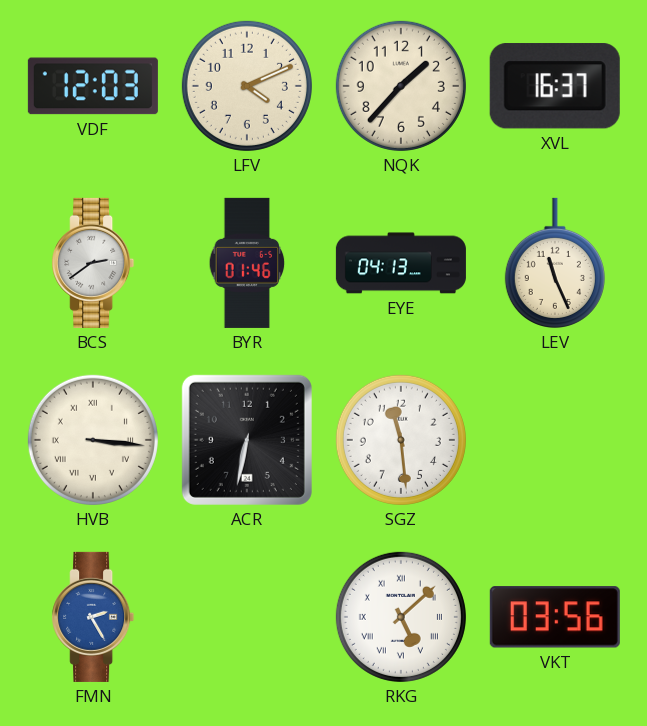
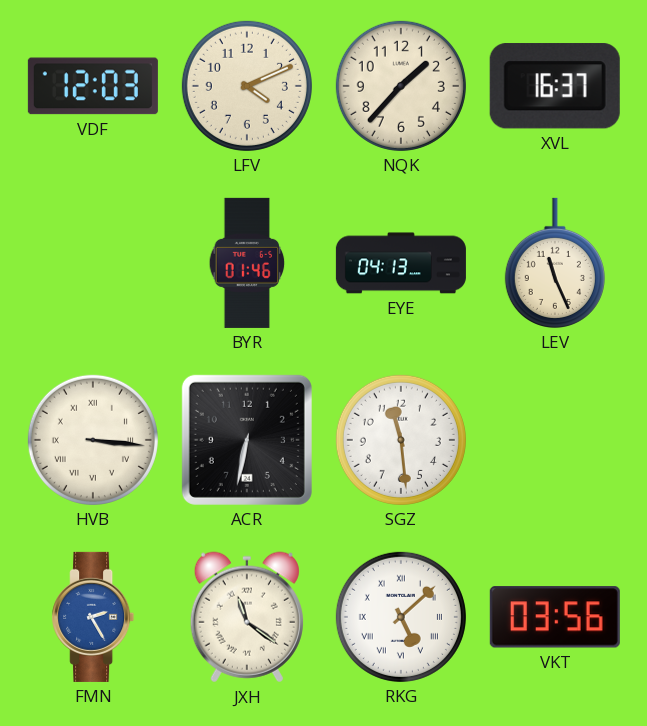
BCS: 2:39 -> none
JXH: none -> 11:21
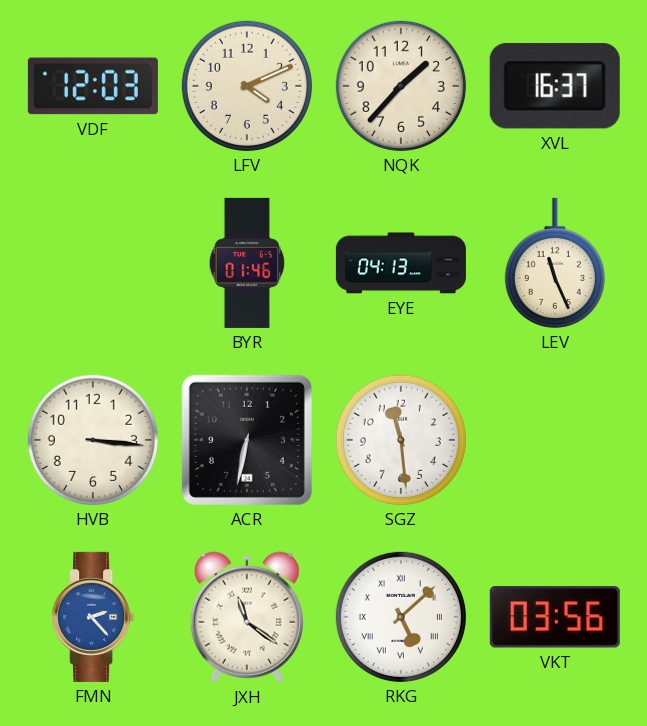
HVB numerals: Roman -> Arabic
FMN: 2:25 -> 2:23
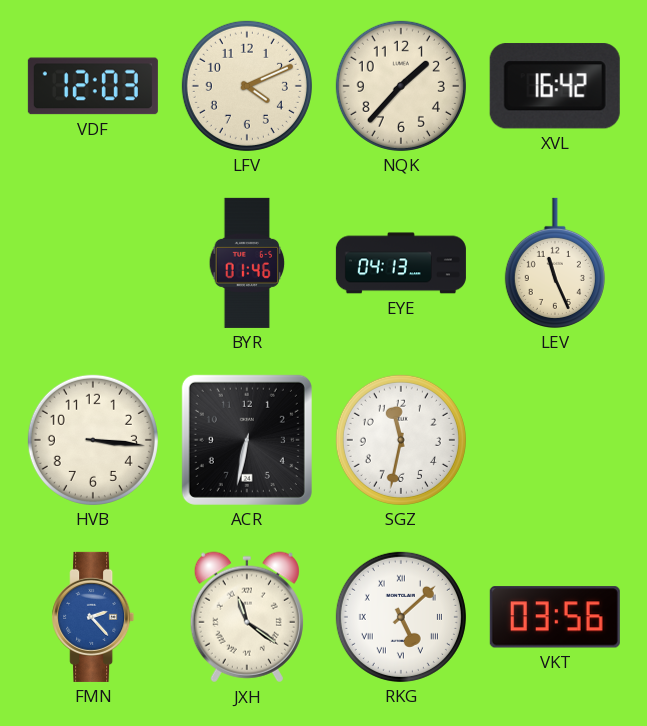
XVL: 16:37 -> 16:42
SGZ: 11:29 -> 11:32
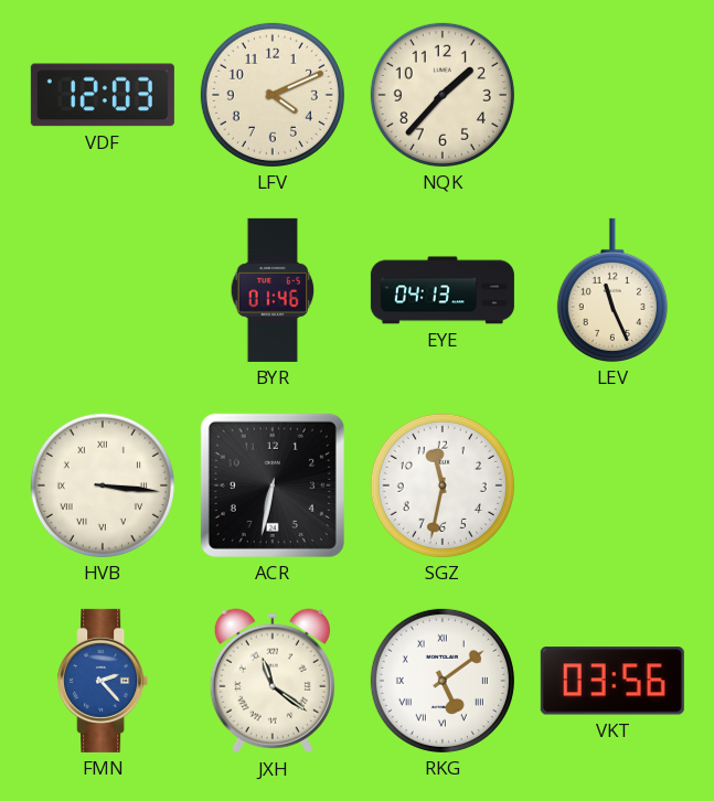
XVL: 16:42 -> none
HVB numerals: Arabic -> Roman
RKG: 5:08 -> 5:09
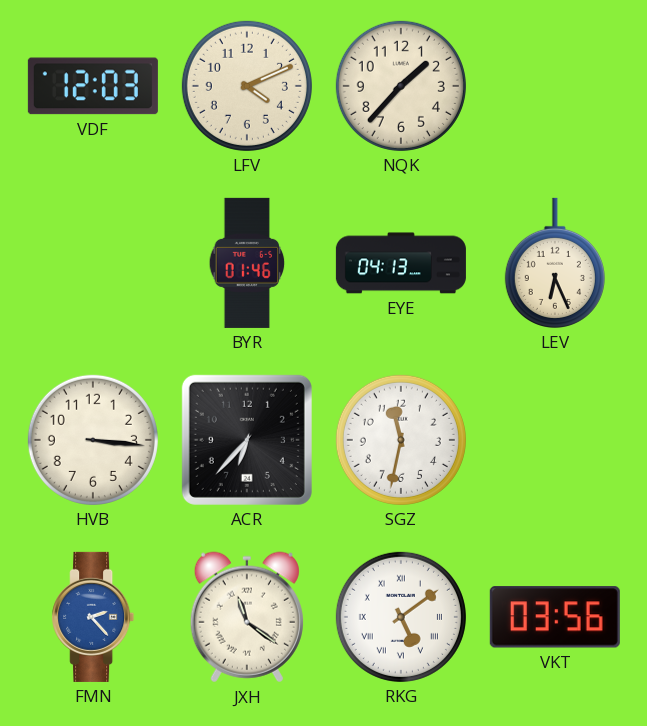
LEV: 11:26 -> 6:26
HVB numerals: Roman -> Arabic
ACR: 6:32 -> 6:37
